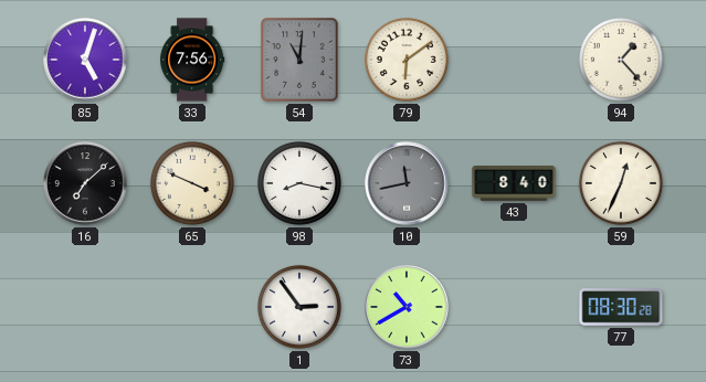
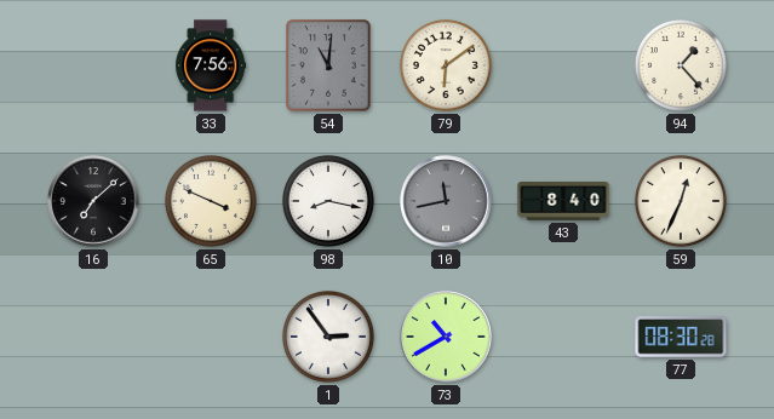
85: 5:03 -> none
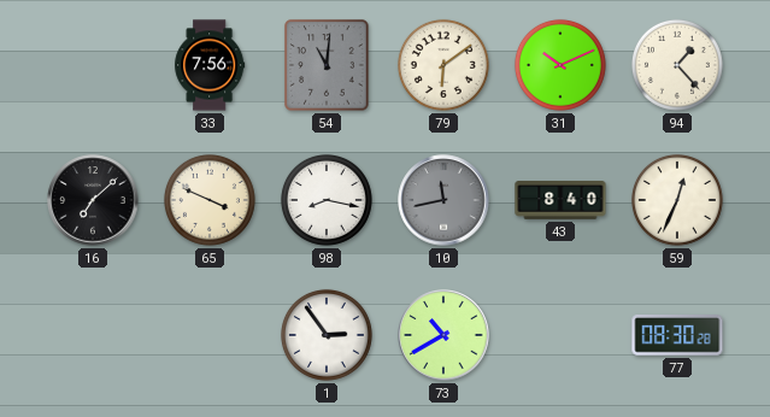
31: none -> 10:11
